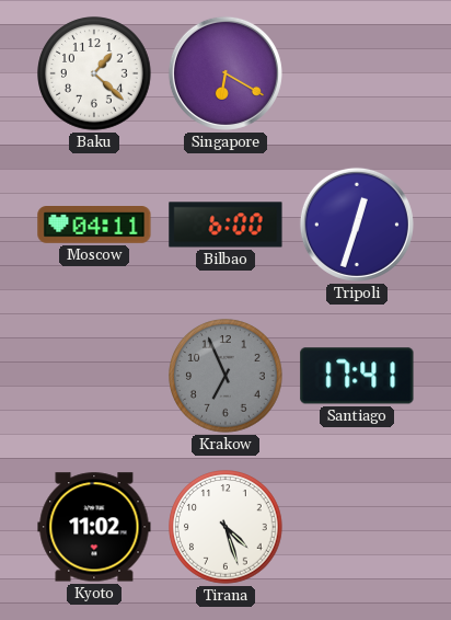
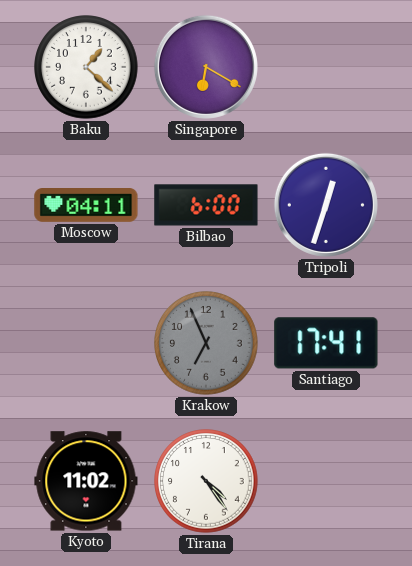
Tirana: 4:27 -> 4:24
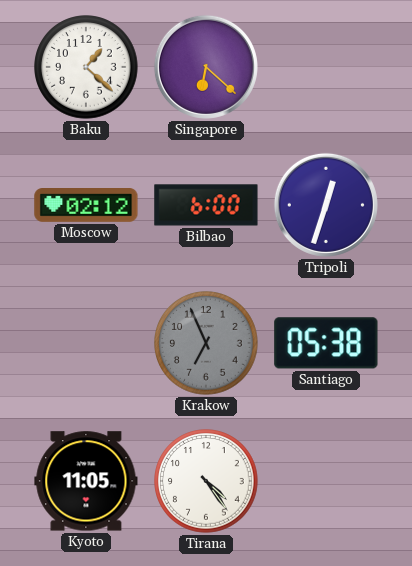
Singapore: 6:20 -> 6:22
Moscow: 04:11 -> 02:12
Santiago: 17:41 -> 05:38
Kyoto: 11:02 -> 11:05
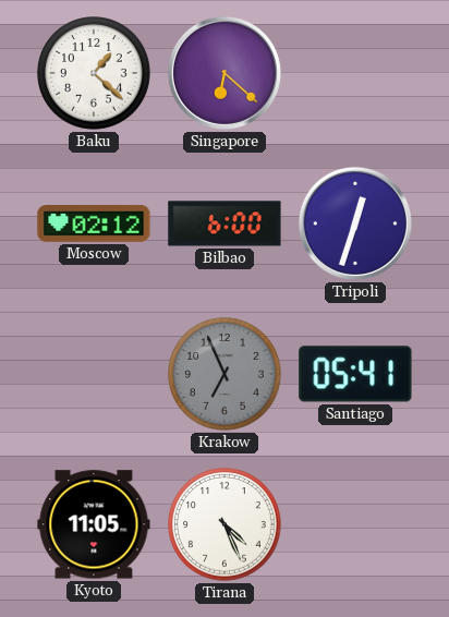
Santiago: 05:38 -> 05:41
Tirana: 4:24 -> 4:26
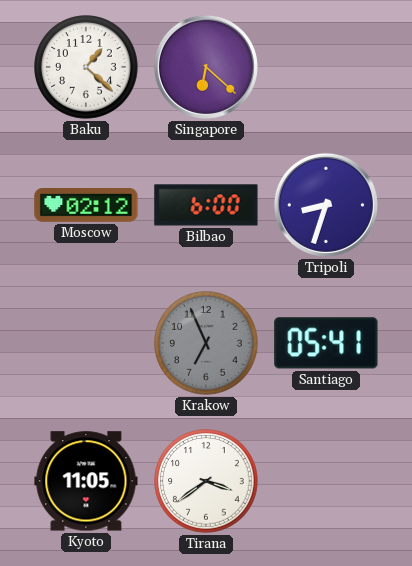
Tripoli: 12:33 -> 8:33
Tirana: 4:26 -> 3:39
